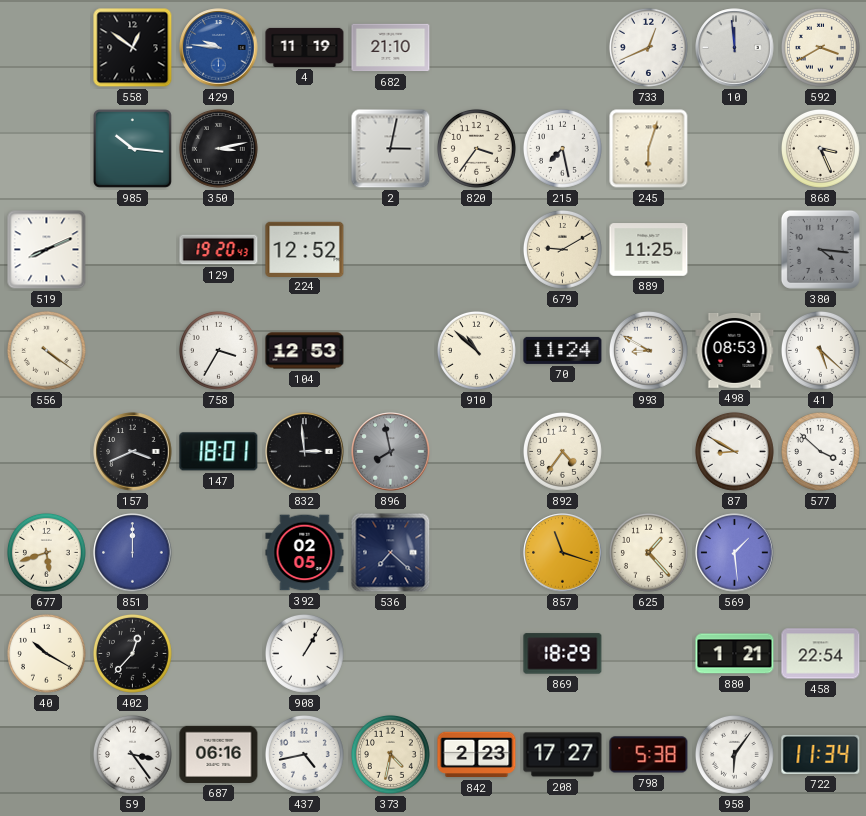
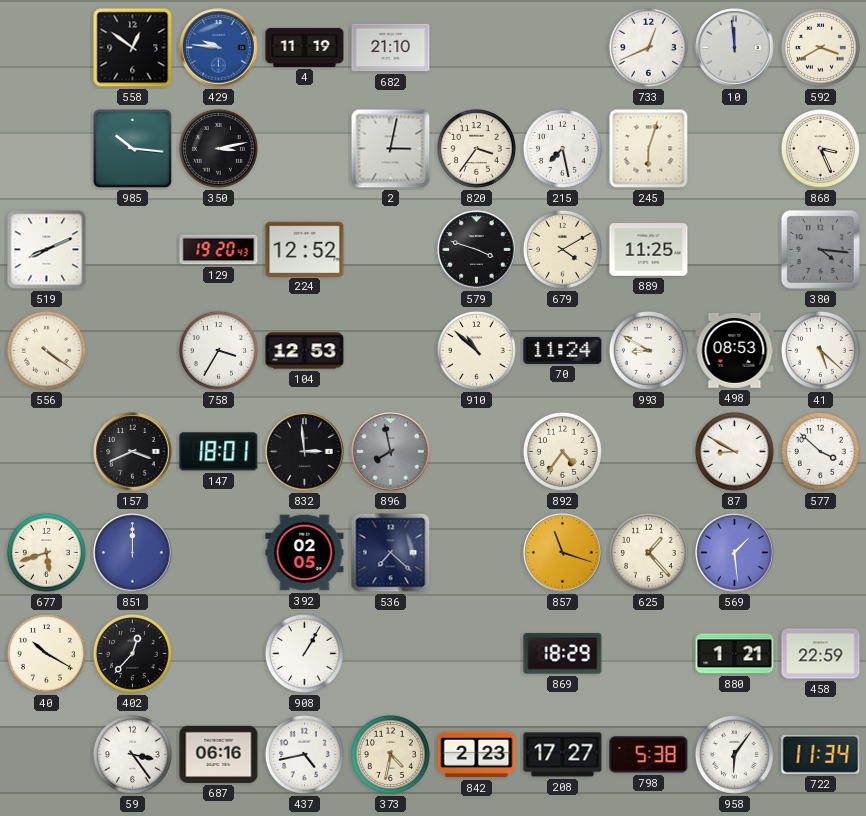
579: none -> 3:48
679: 9:10 -> 4:10
458: 22:54 -> 22:59
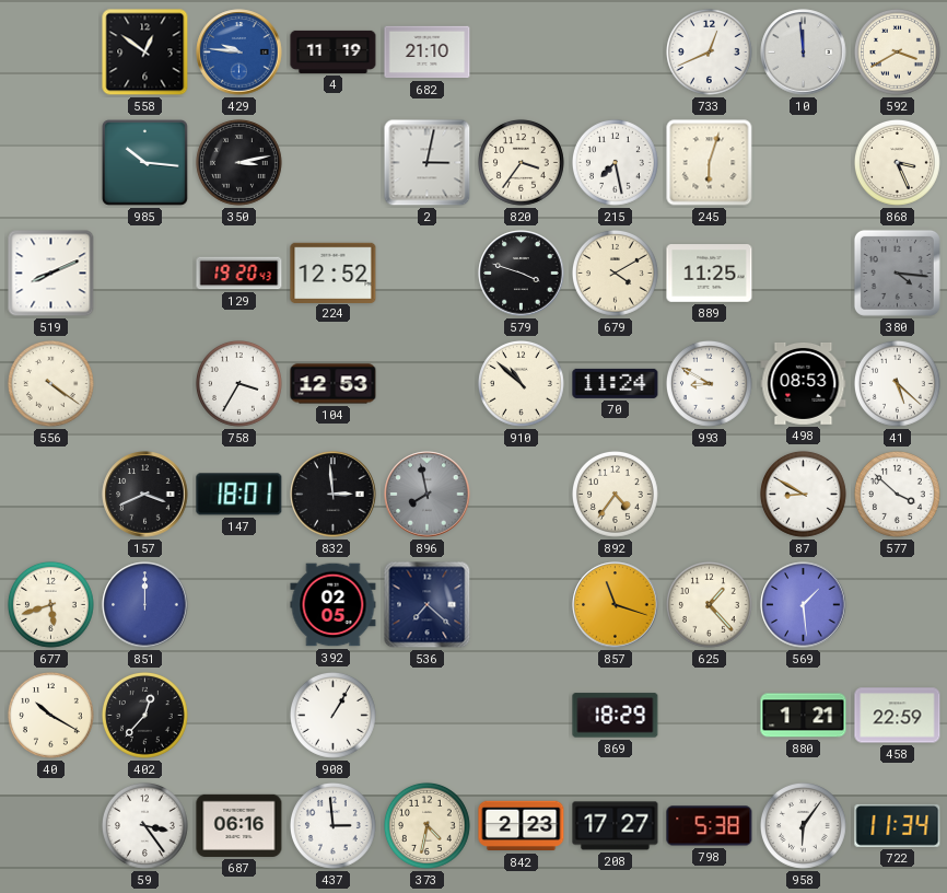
437: 4:43 -> 2:59
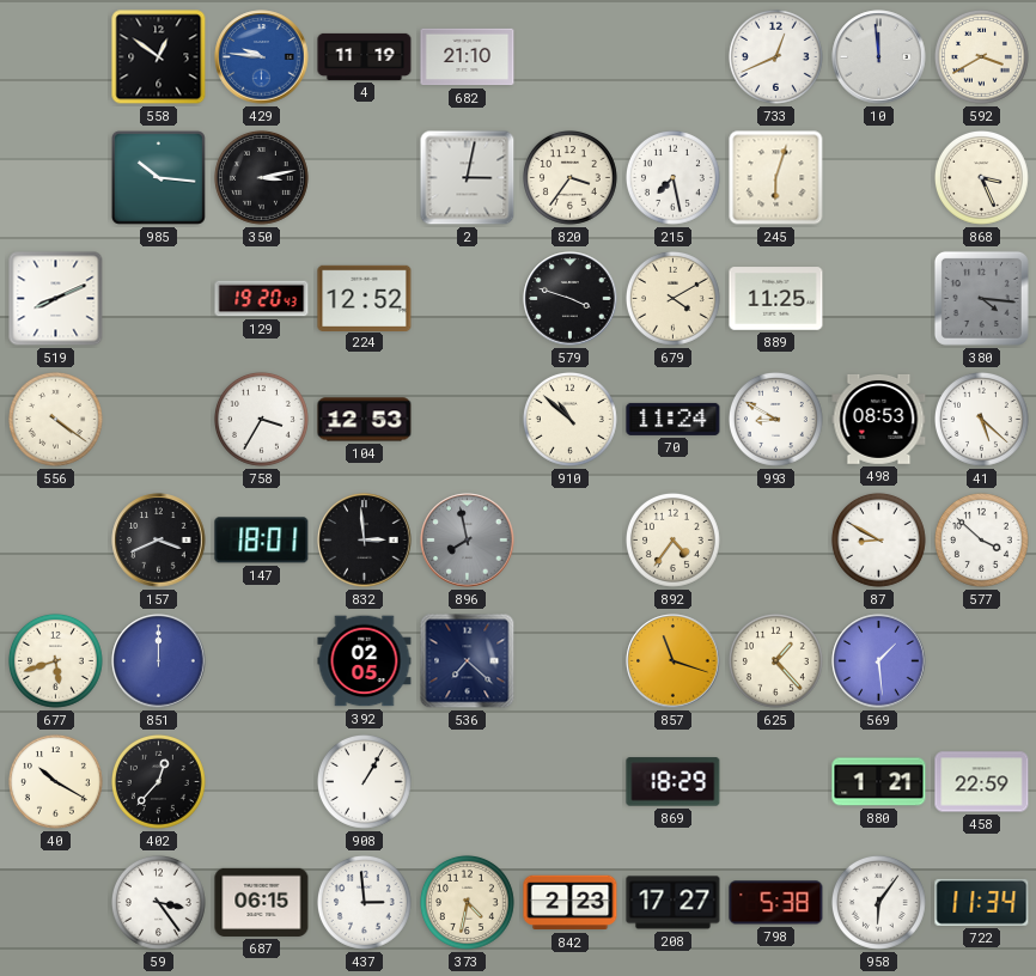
687: 06:16 -> 06:15
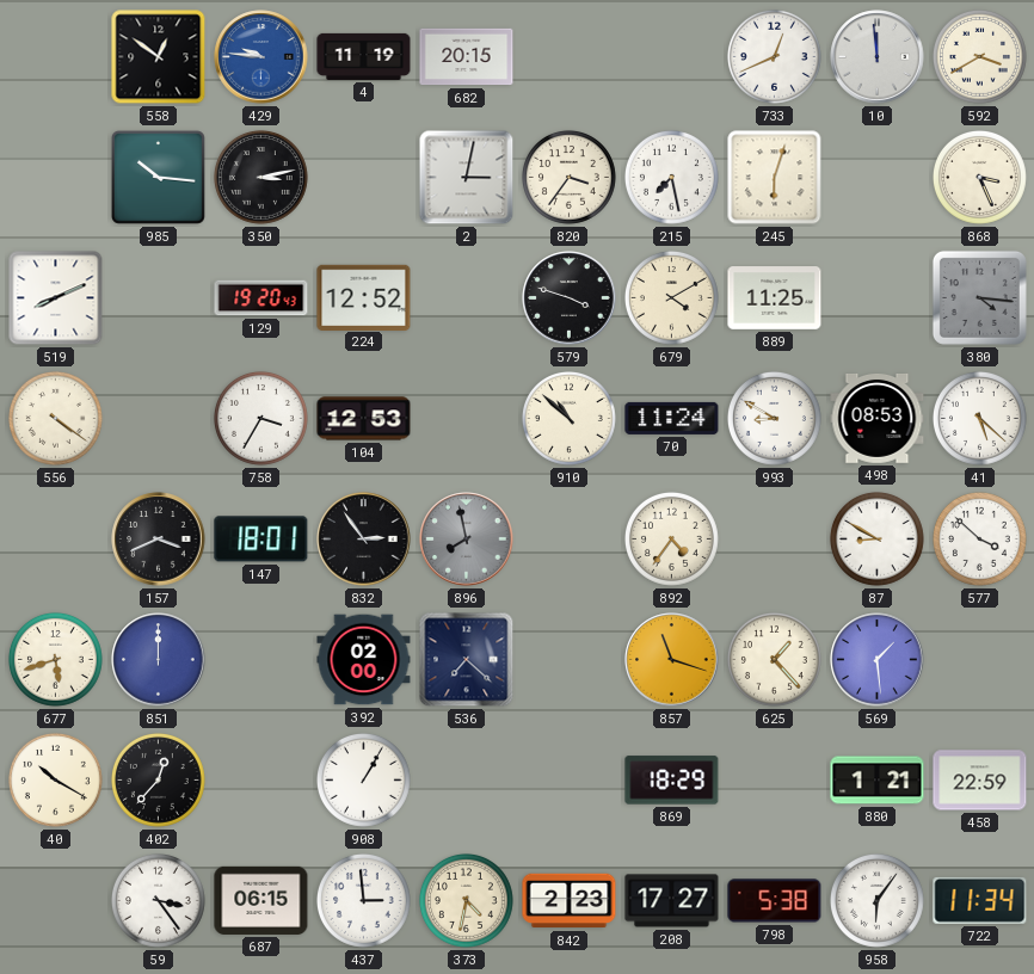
682: 21:10 -> 20:15
832: 2:59 -> 2:54
392: 02:05 -> 02:00
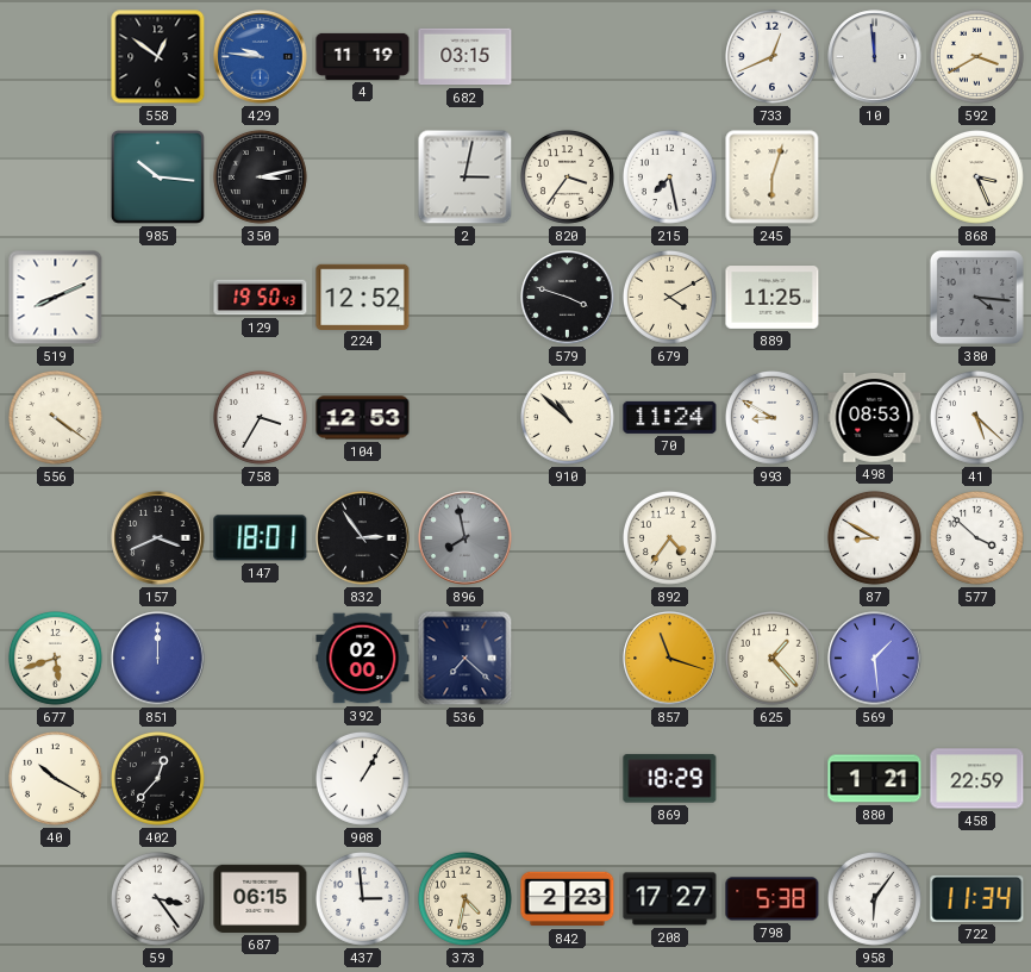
682: 20:15 -> 03:15
129: 19:20 -> 19:50
